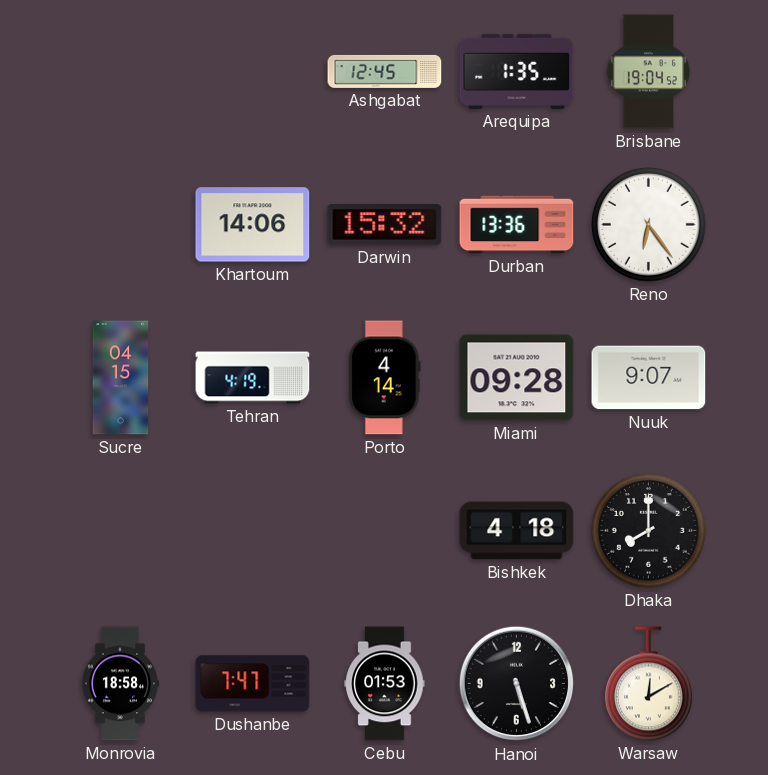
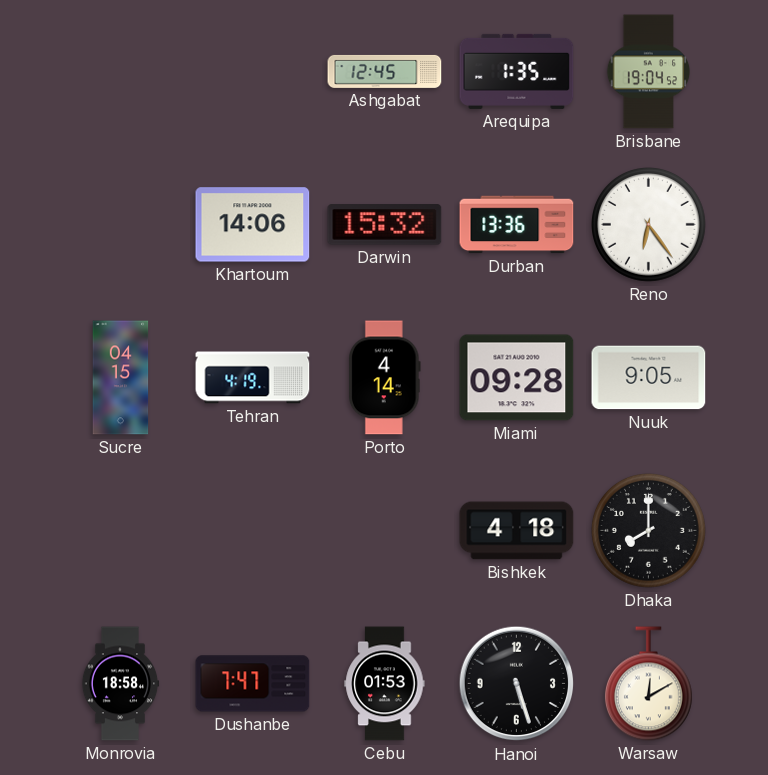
Nuuk: 9:07 -> 9:05
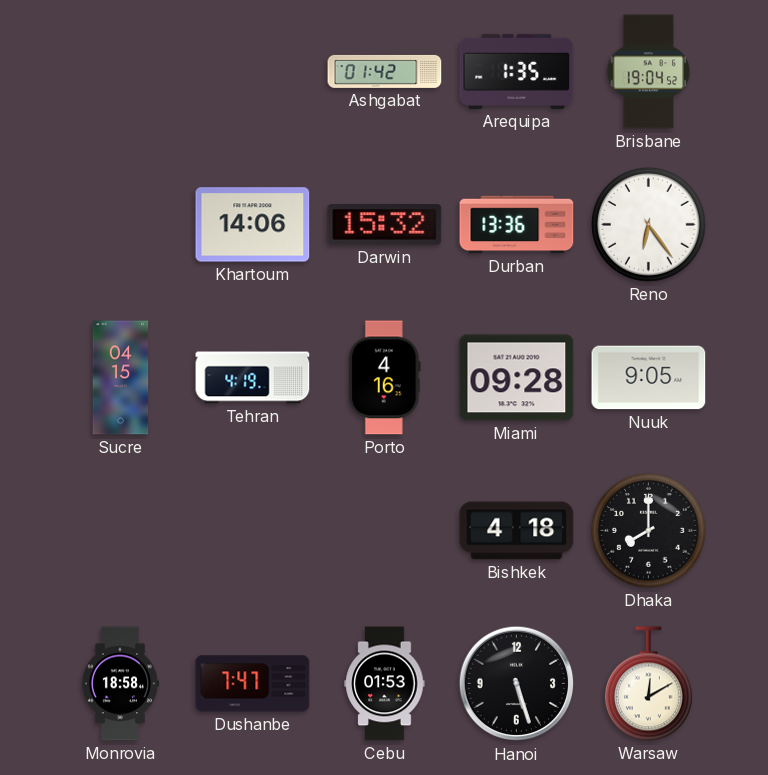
Ashgabat: 12:45 -> 01:42
Porto: 4:14 -> 4:16
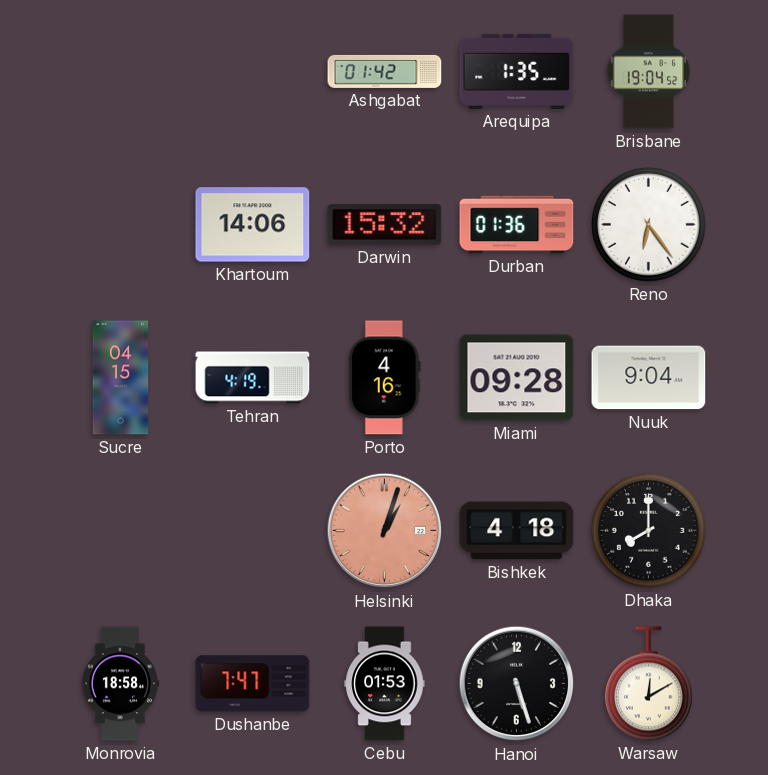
Durban: 13:36 -> 01:36
Nuuk: 9:05 -> 9:04
Helsinki: none -> 1:03
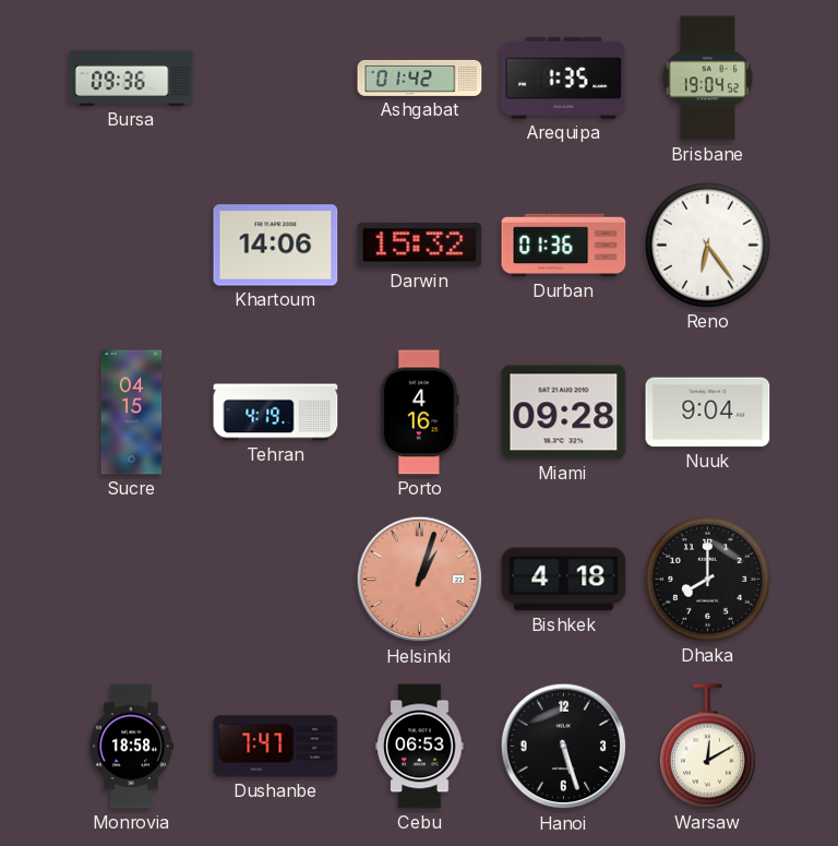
Bursa: none -> 09:36
Cebu: 01:53 -> 06:53
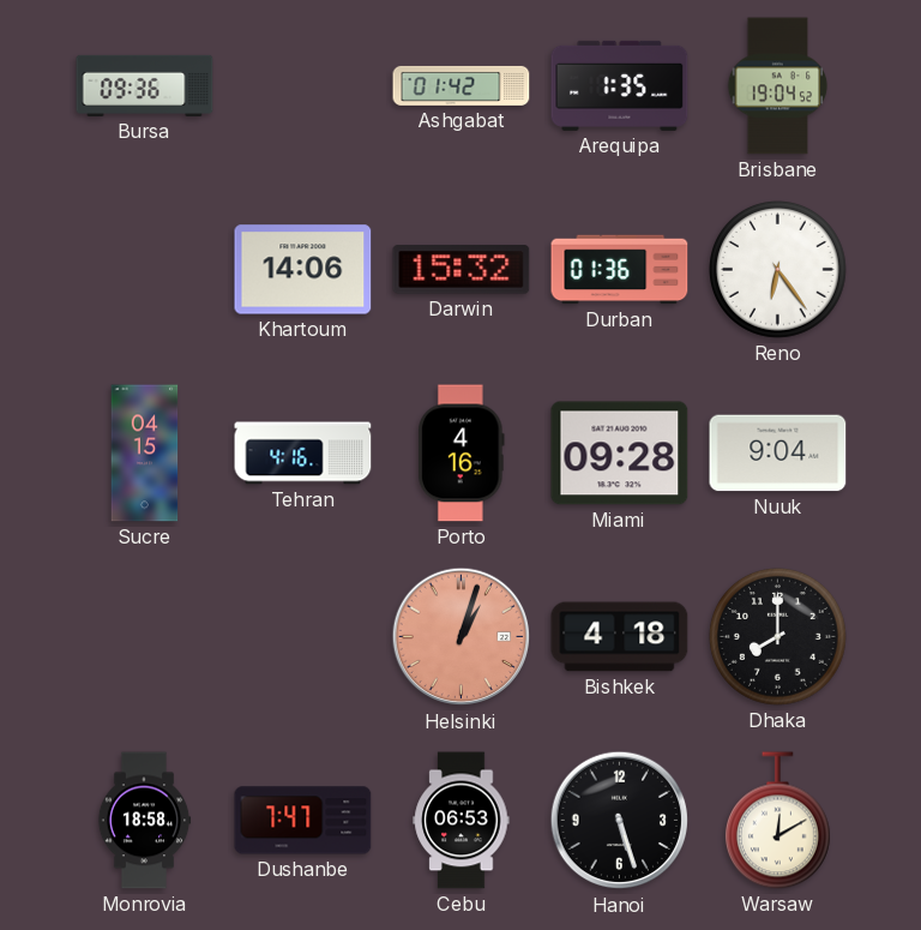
Tehran: 4:19 -> 4:16
